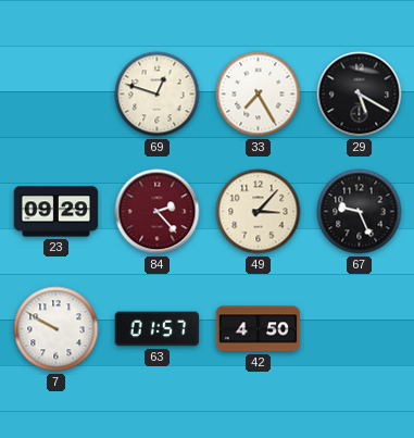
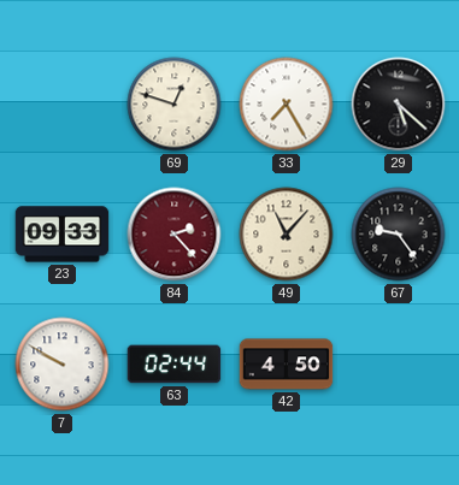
29: 5:20 -> 5:22
23: 09:29 -> 09:33
49: 3:07 -> 11:07
67: 9:26 -> 9:24
63: 01:57 -> 02:44
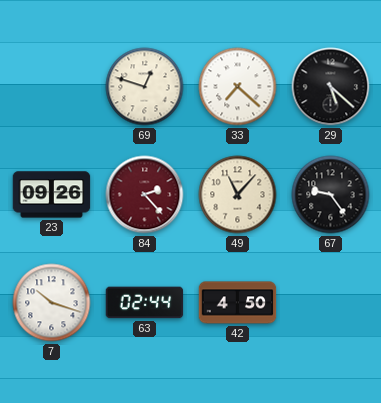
33: 7:25 -> 7:22
23: 09:33 -> 09:26
7: 9:50 -> 10:18
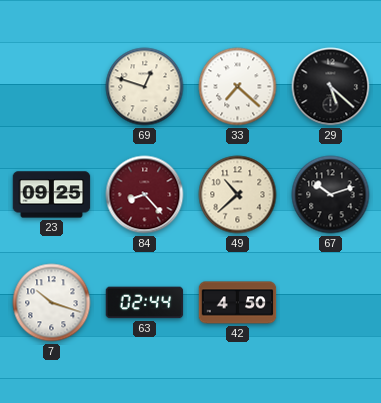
23: 09:26 -> 09:25
84: 2:23 -> 8:23
49: 11:07 -> 10:38
67: 9:24 -> 10:12
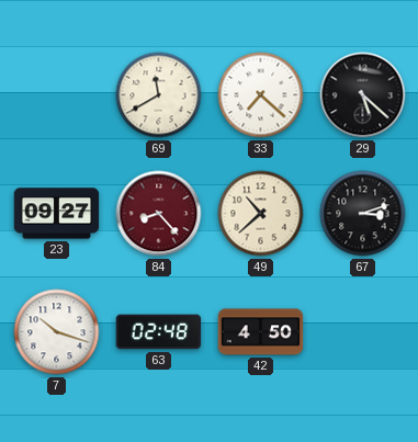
69: 12:48 -> 11:40
23: 09:25 -> 09:27
67: 10:12 -> 3:12
63: 02:44 -> 02:48
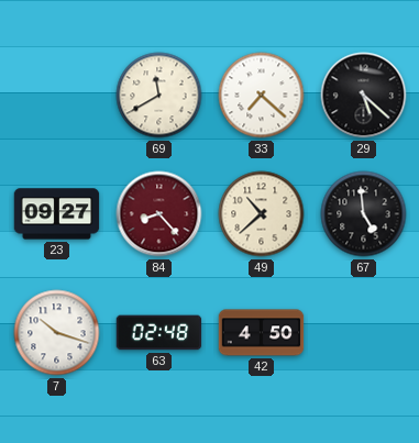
67: 3:12 -> 4:59
